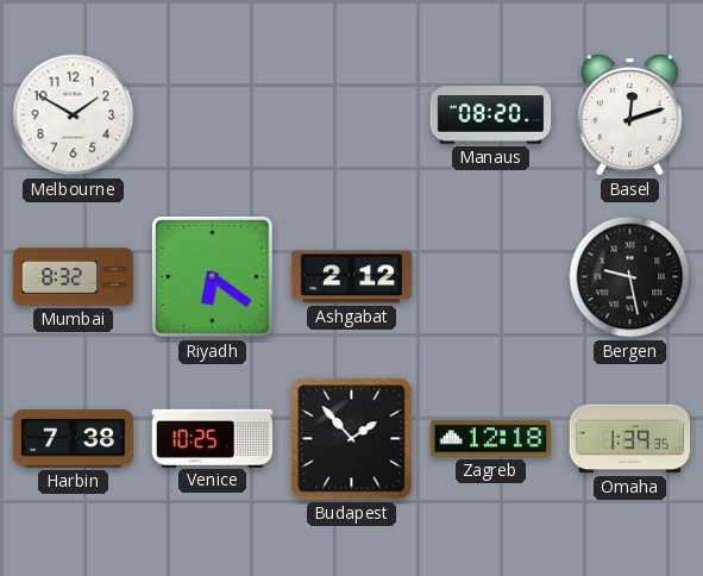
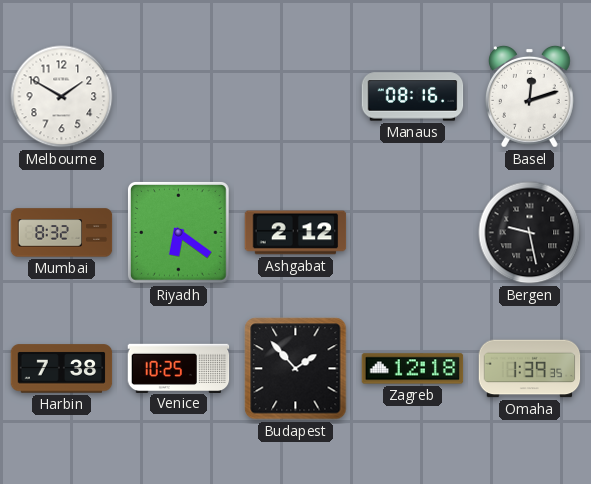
Manaus: 08:20 -> 08:16
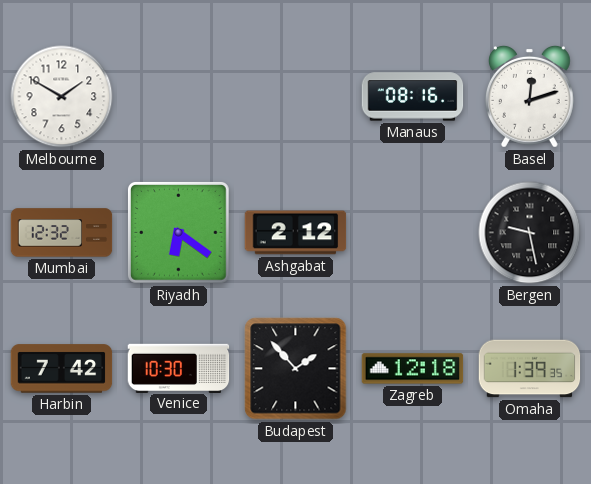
Mumbai: 8:32 -> 12:32
Harbin: 7:38 -> 7:42
Venice: 10:25 -> 10:30
